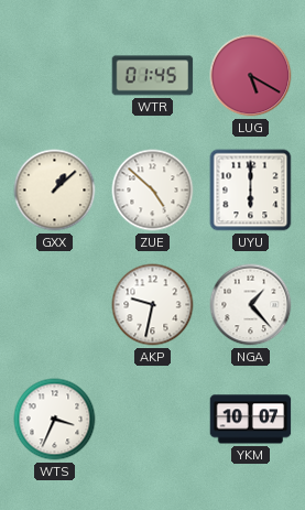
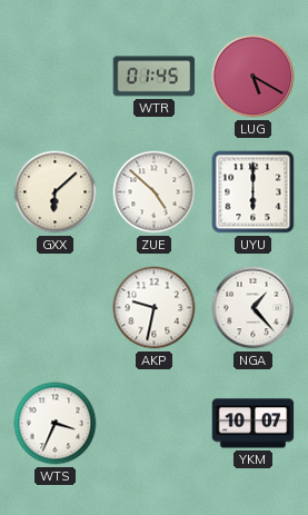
GXX: 1:08 -> 6:08
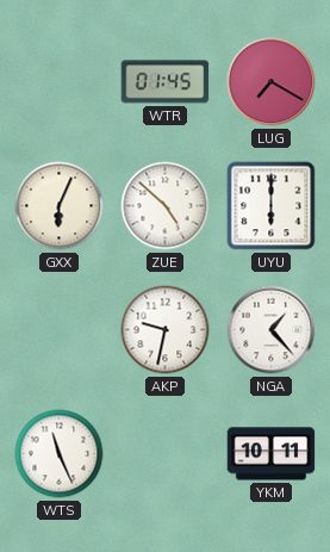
LUG: 5:20 -> 7:20
GXX: 6:08 -> 6:04
WTS: 3:34 -> 11:26
YKM: 10:07 -> 10:11
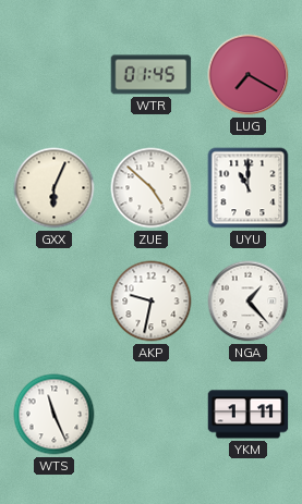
UYU: 6:00 -> 11:00
YKM: 10:11 -> 1:11
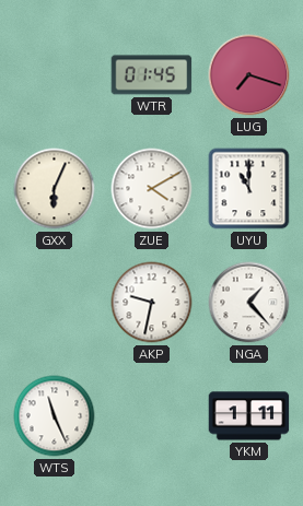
LUG: 7:20 -> 7:18
ZUE: 4:52 -> 4:10
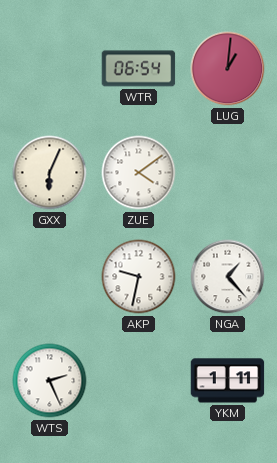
WTR: 01:45 -> 06:54
LUG: 7:18 -> 1:01
ZUE: 4:10 -> 4:09
UYU: 11:00 -> none
WTS: 11:26 -> 2:26
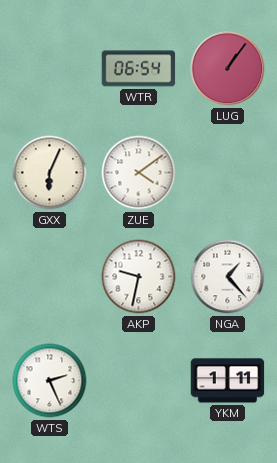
LUG: 1:01 -> 1:06
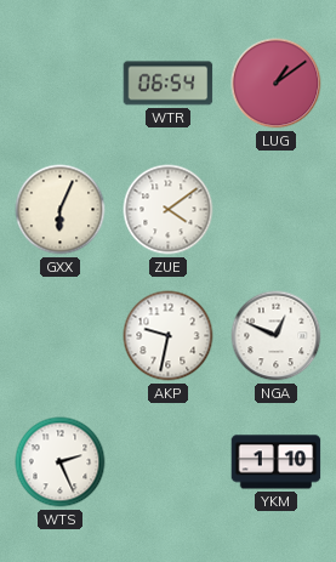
LUG: 1:06 -> 1:09
NGA: 1:23 -> 12:49
YKM: 1:11 -> 1:10
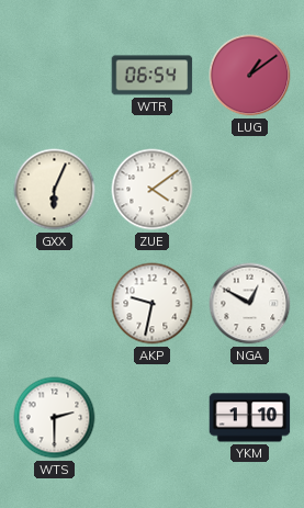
NGA: 12:49 -> 12:50
WTS: 2:26 -> 2:30
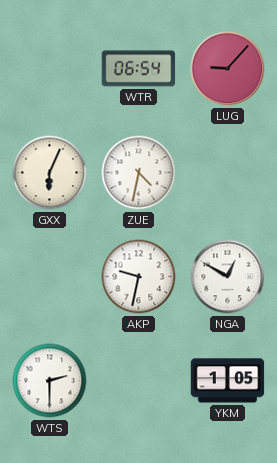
LUG: 1:09 -> 9:07
ZUE: 4:09 -> 4:32
YKM: 1:10 -> 1:05
